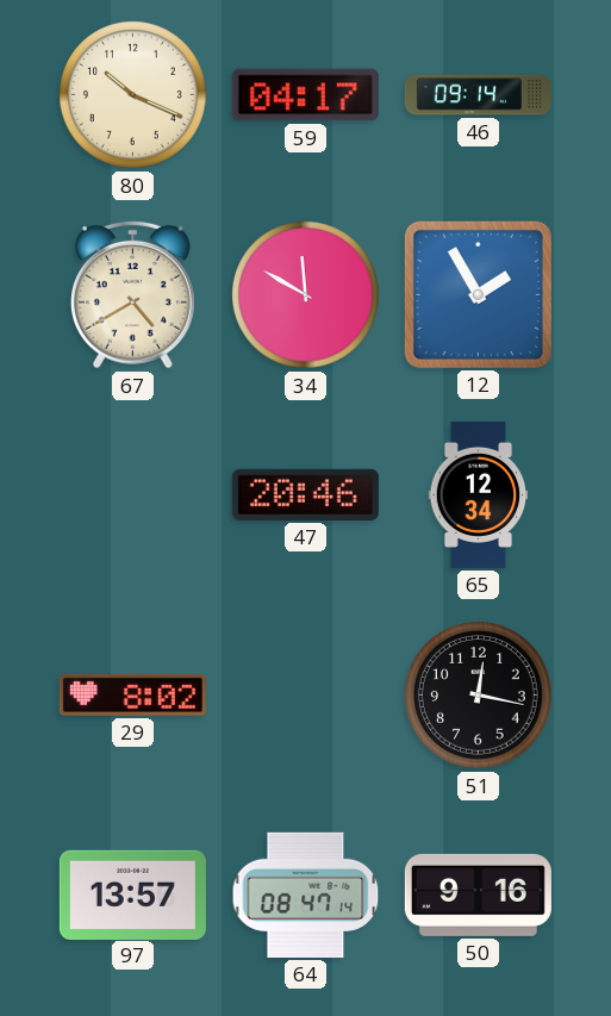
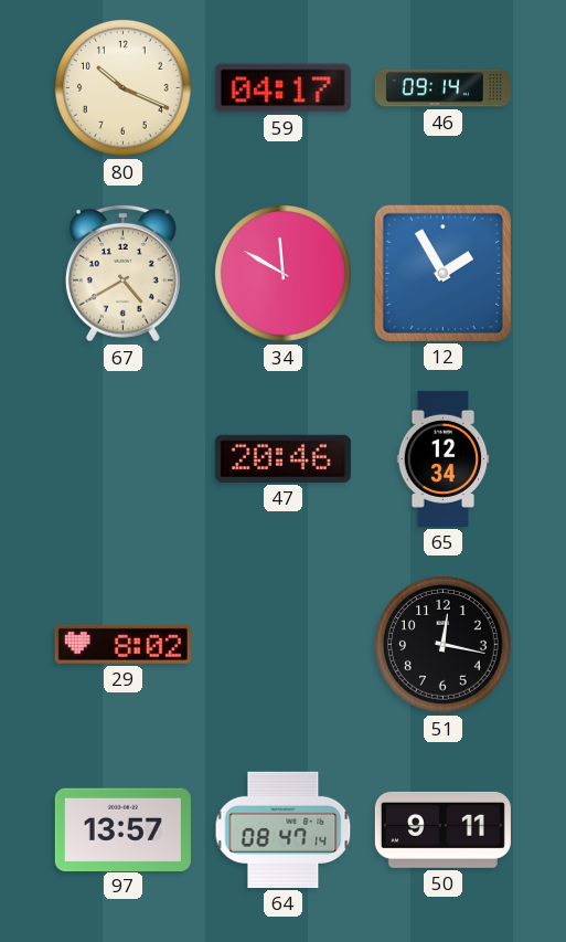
50: 9:16 -> 9:11
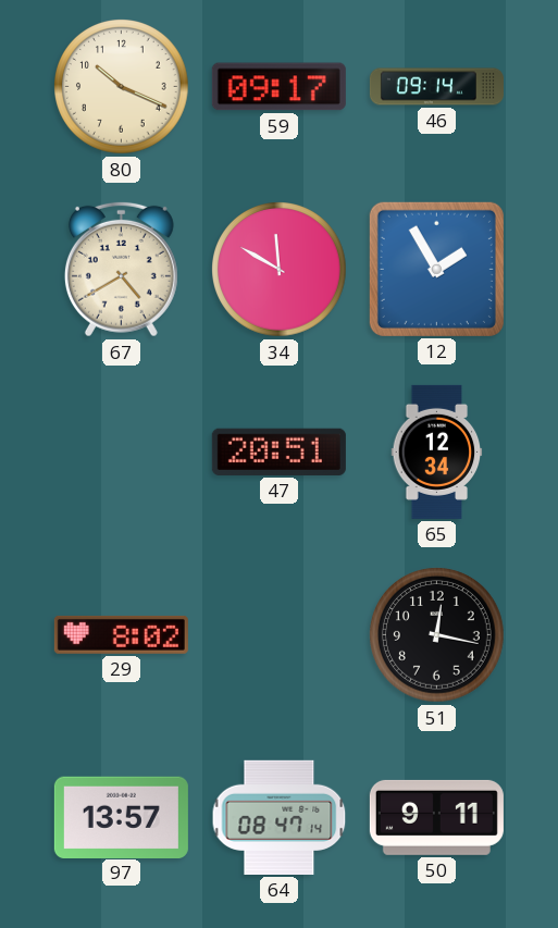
59: 04:17 -> 09:17
47: 20:46 -> 20:51
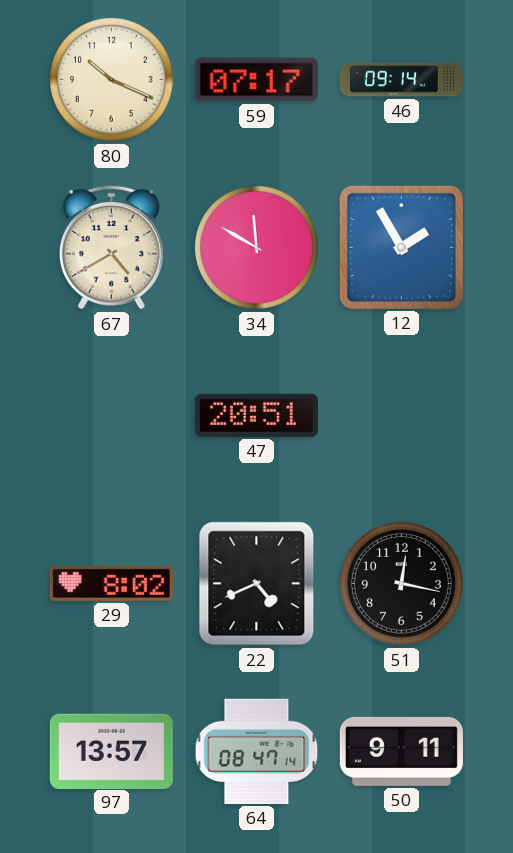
59: 09:17 -> 07:17
65: 12:34 -> none
22: none -> 4:41
